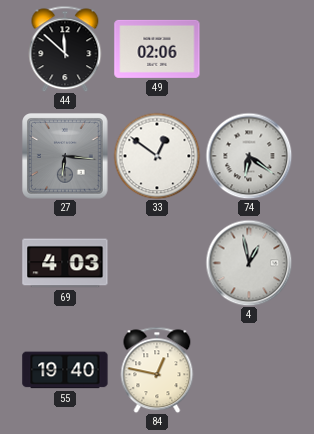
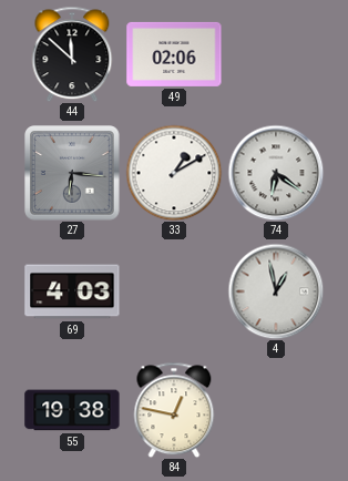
33: 12:51 -> 1:10
55: 19:40 -> 19:38
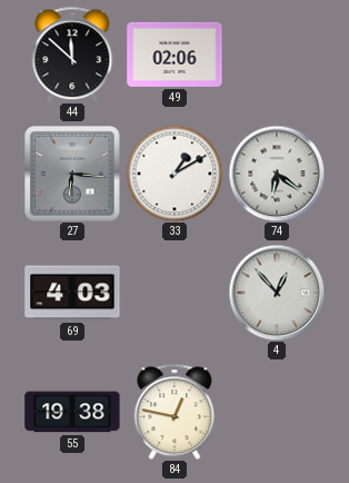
4: 12:58 -> 12:53
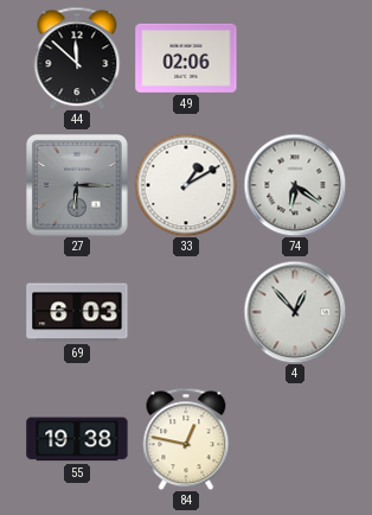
27: 6:16 -> 6:15
69: 4:03 -> 6:03
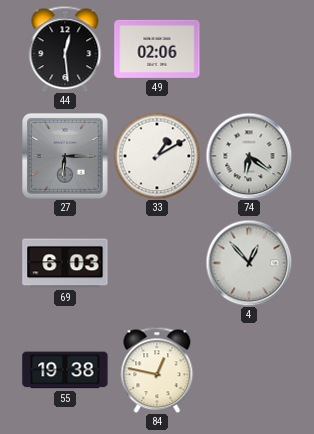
44: 11:52 -> 12:29
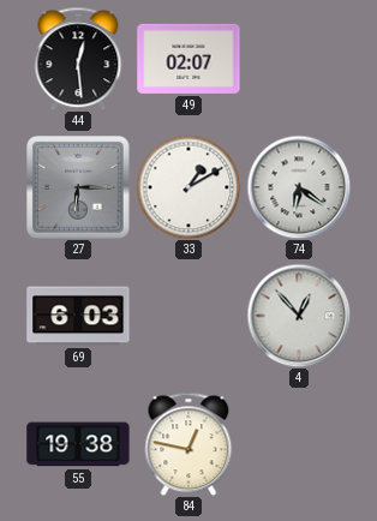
49: 02:06 -> 02:07
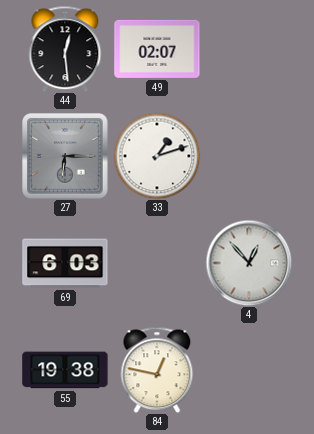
33: 1:10 -> 1:12
74: 6:21 -> none
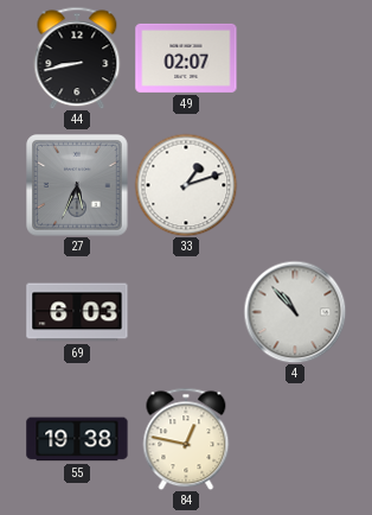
44: 12:29 -> 8:43
27: 6:15 -> 5:34
4: 12:53 -> 10:53
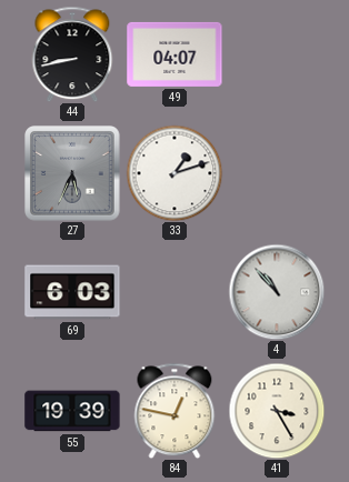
49: 02:07 -> 04:07
55: 19:38 -> 19:39
41: none -> 3:25
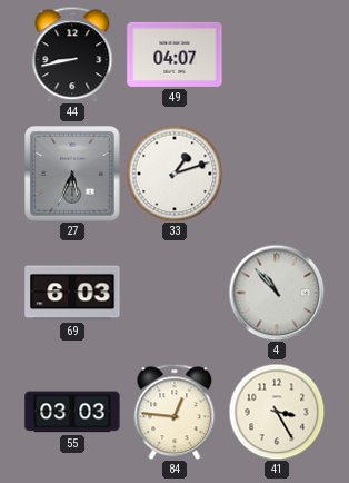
55: 19:39 -> 03:03
84: 12:47 -> 12:46
